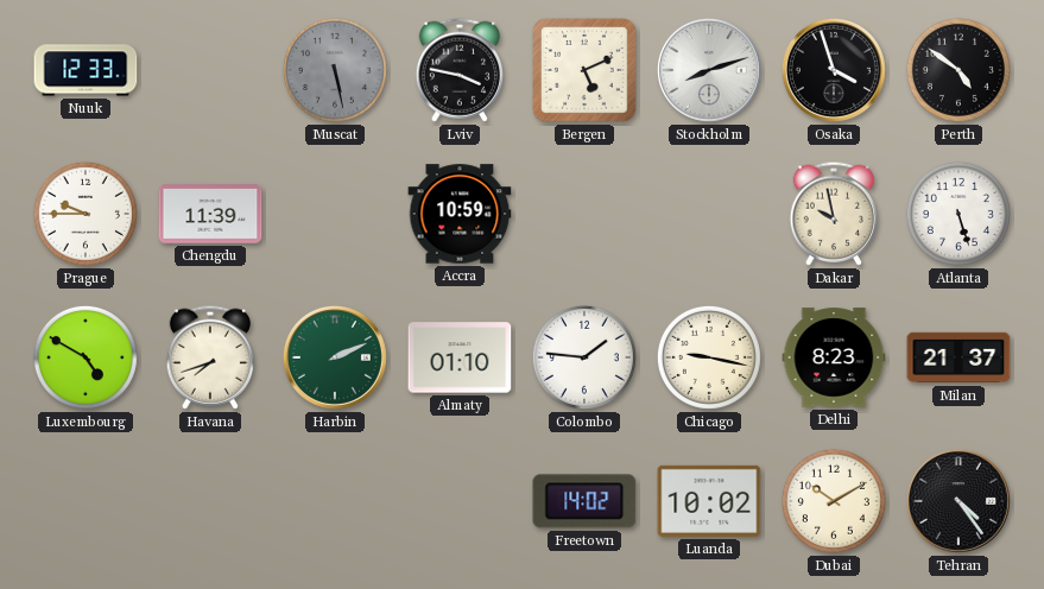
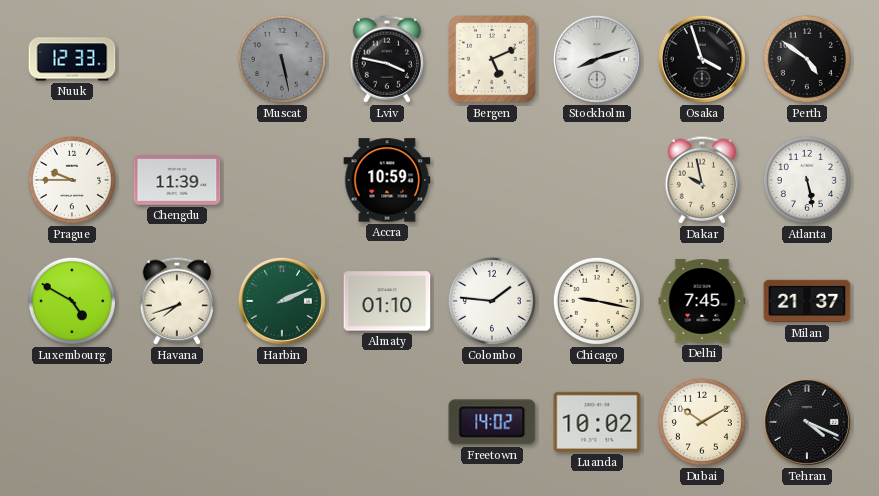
Atlanta: 5:27 -> 5:28
Delhi: 8:23 -> 7:45
Tehran: 4:24 -> 4:19
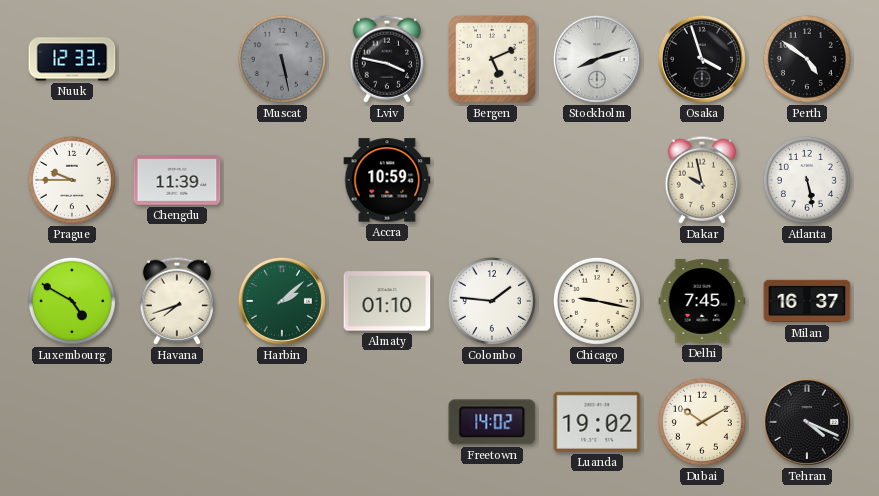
Harbin: 2:11 -> 2:08
Milan: 21:37 -> 16:37
Luanda: 10:02 -> 19:02
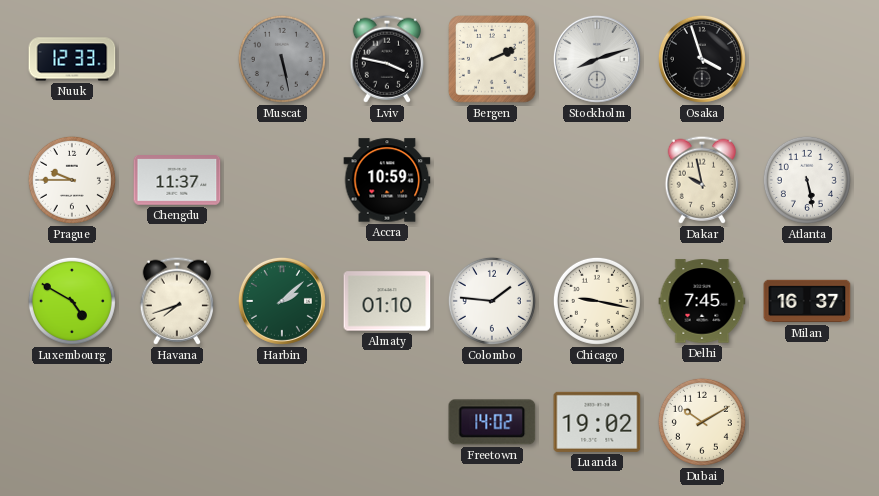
Bergen: 5:11 -> 2:11
Perth: 4:51 -> none
Chengdu: 11:39 -> 11:37
Tehran: 4:19 -> none
